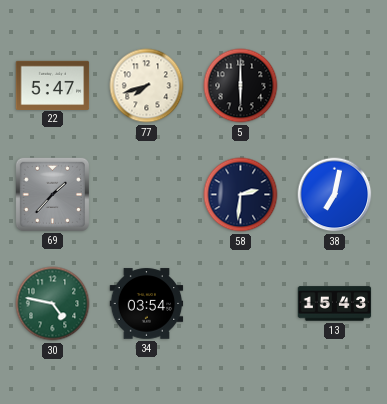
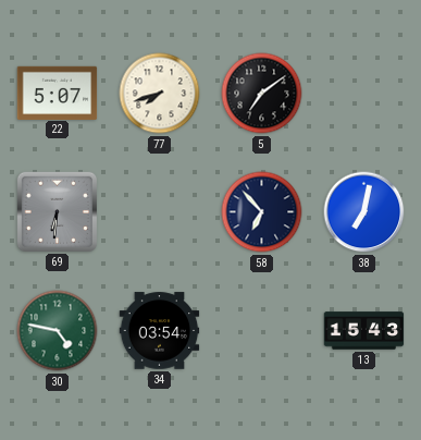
22: 5:47 -> 5:07
5: 6:00 -> 7:09
69: 1:37 -> 6:31
58: 2:31 -> 6:53
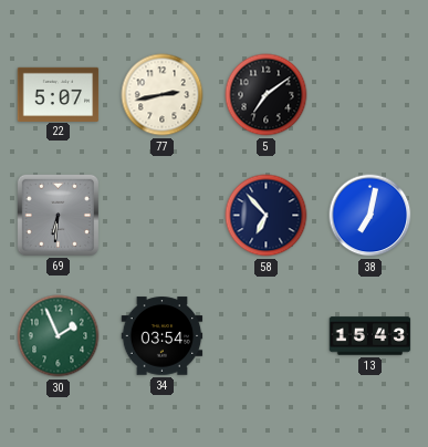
77: 7:42 -> 2:43
30: 4:47 -> 1:56
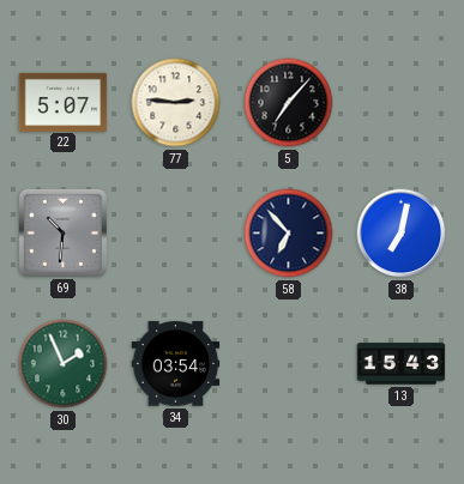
77: 2:43 -> 2:46
5: 7:09 -> 7:07
69: 6:31 -> 10:31
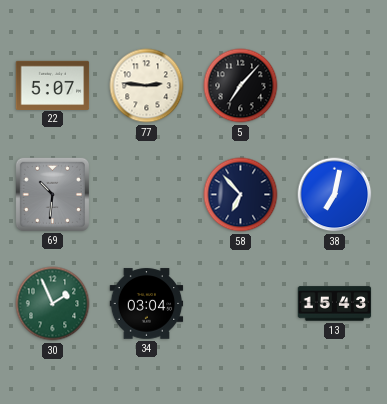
34: 03:54 -> 03:04
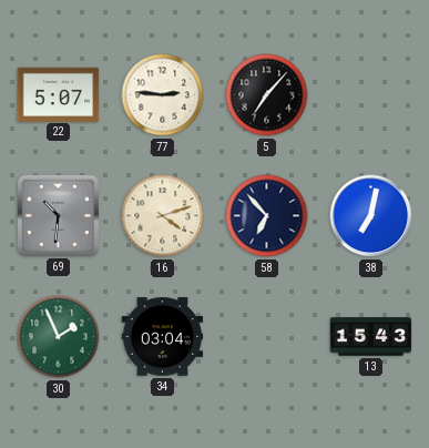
16: none -> 4:12
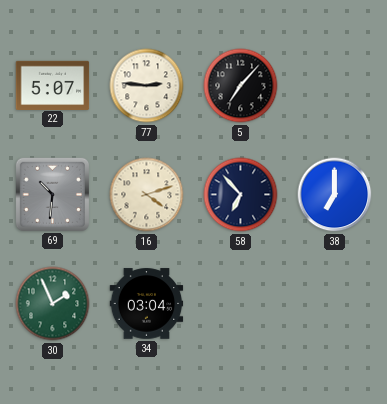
38: 7:02 -> 7:00
13: 15:43 -> none
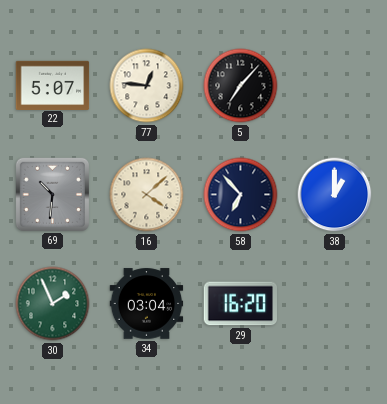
77: 2:46 -> 12:46
16: 4:12 -> 4:08
38: 7:00 -> 1:00
29: none -> 16:20
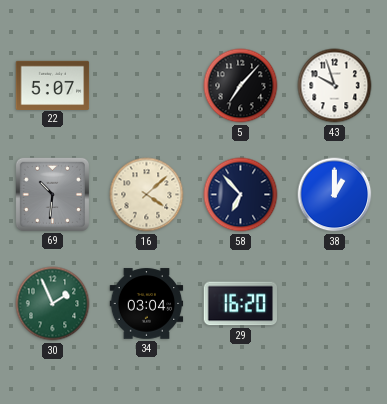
77: 12:46 -> none
43: none -> 9:57
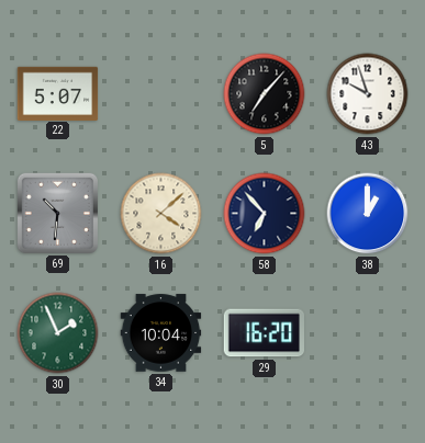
34: 03:04 -> 10:04
